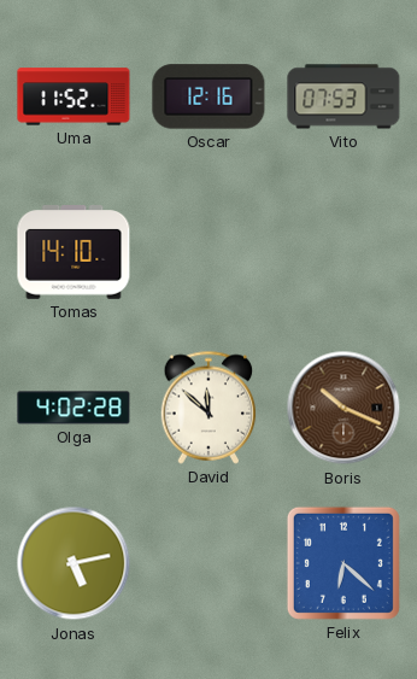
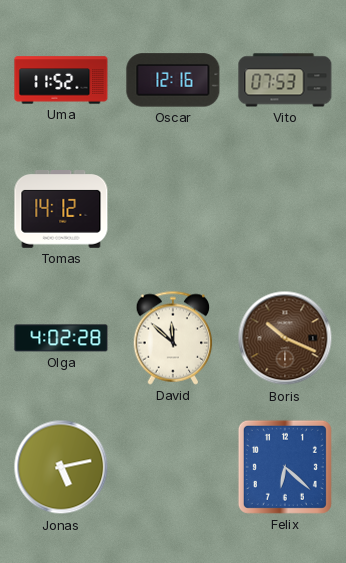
Tomas: 14:10 -> 14:12
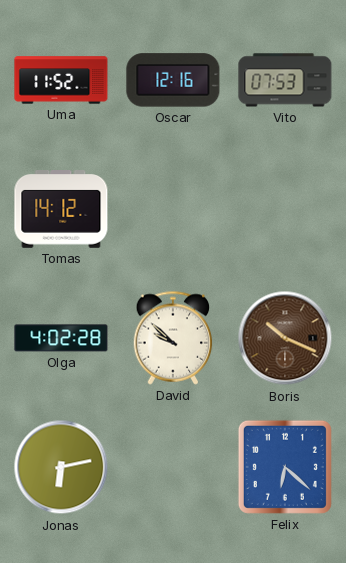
David: 11:52 -> 9:52
Jonas: 5:13 -> 6:13
